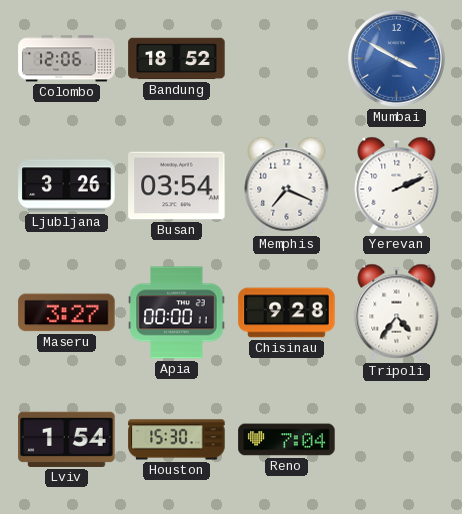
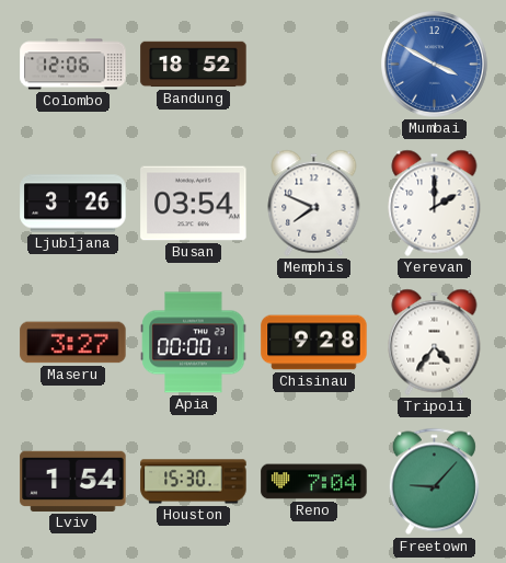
Memphis: 7:19 -> 7:49
Yerevan: 2:11 -> 2:00
Freetown: none -> 9:07
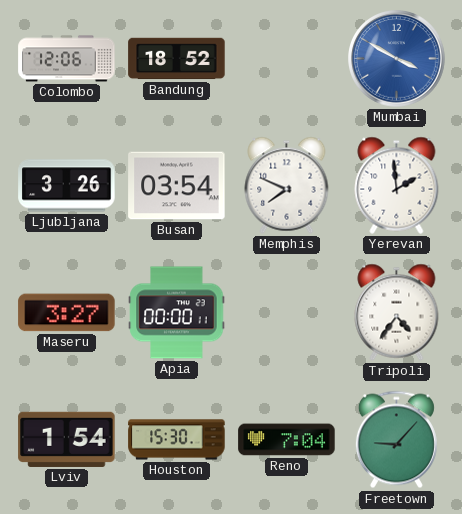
Yerevan: 2:00 -> 1:59
Chisinau: 9:28 -> none
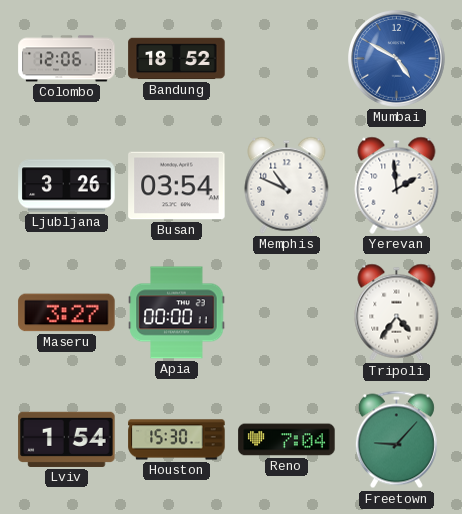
Mumbai: 3:50 -> 4:50
Memphis: 7:49 -> 10:49
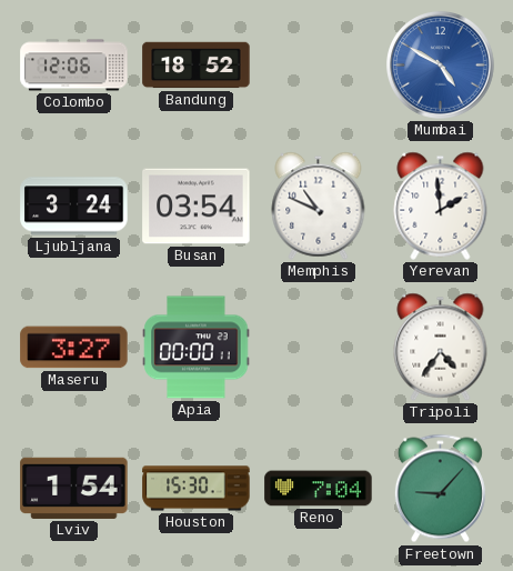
Ljubljana: 3:26 -> 3:24
